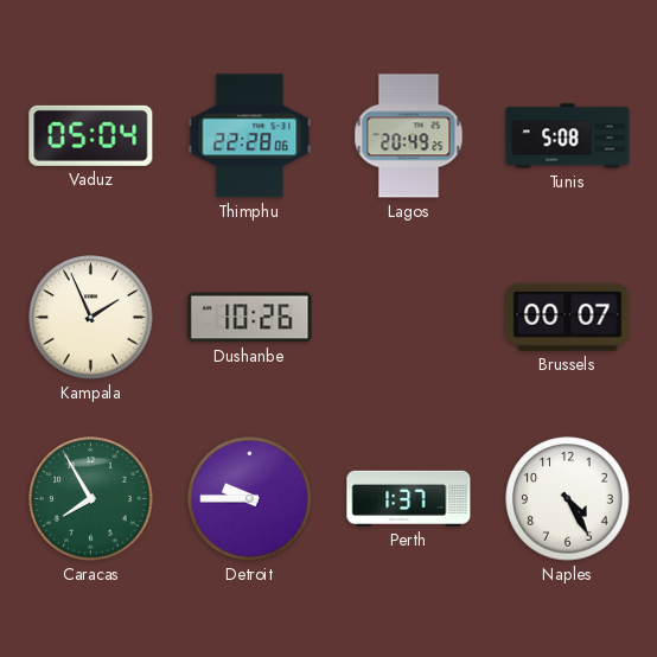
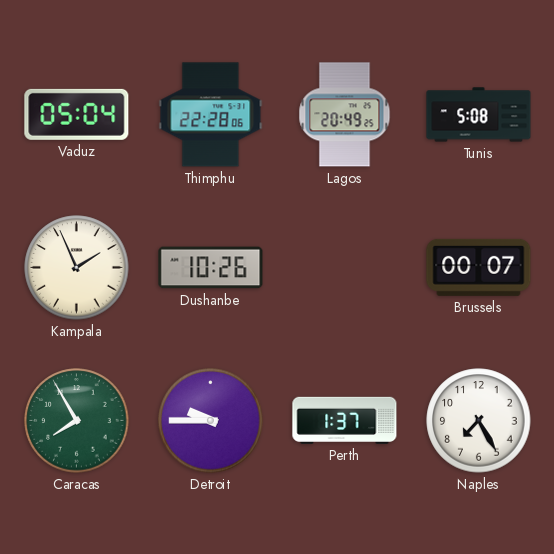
Naples: 4:25 -> 7:25
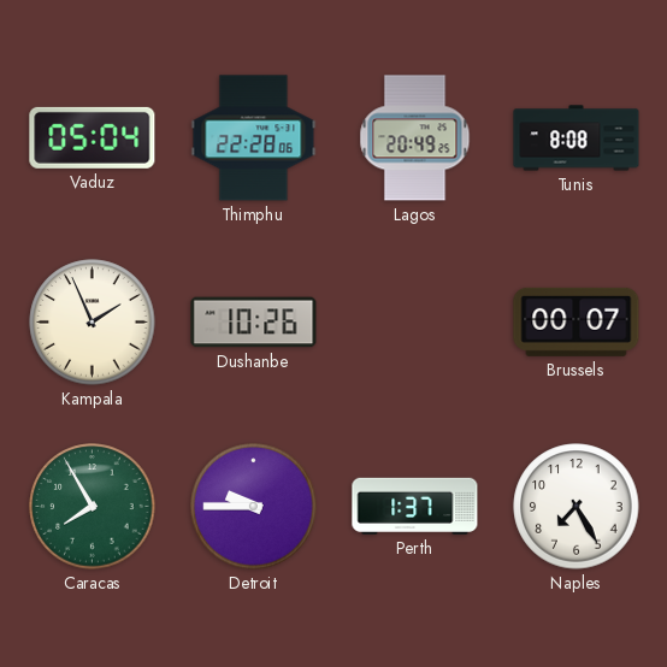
Tunis: 5:08 -> 8:08
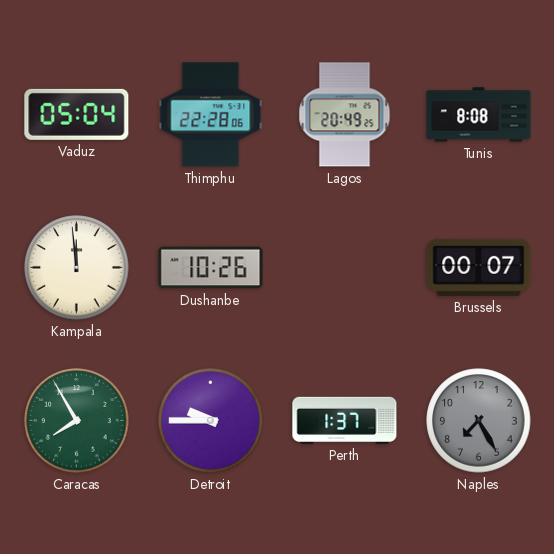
Kampala: 1:56 -> 11:59
Naples dial: white -> grey
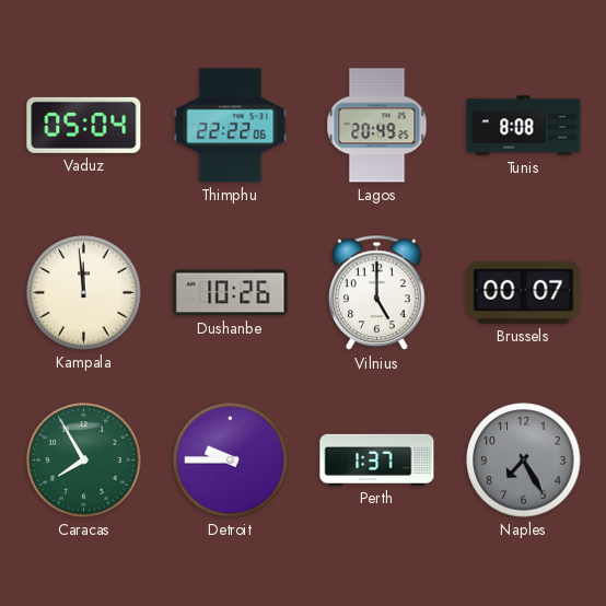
Thimphu: 22:28 -> 22:22
Vilnius: none -> 5:00
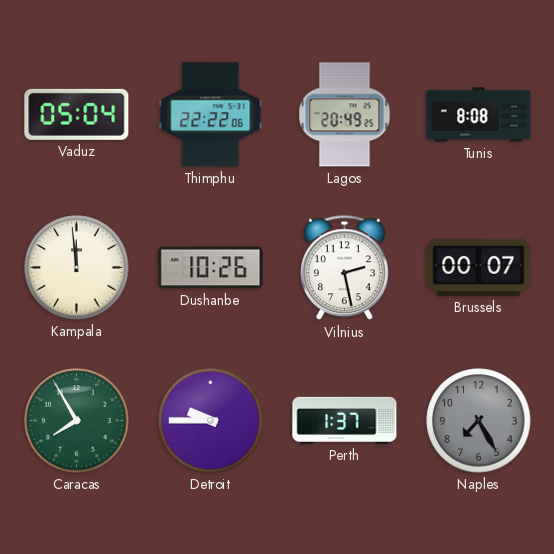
Vilnius: 5:00 -> 2:28
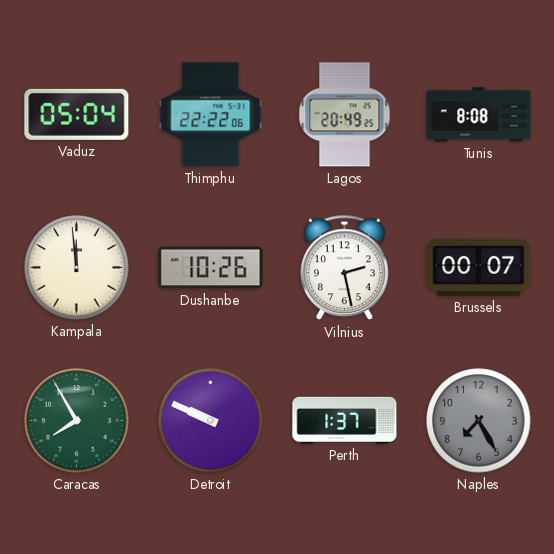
Detroit: 9:45 -> 9:49
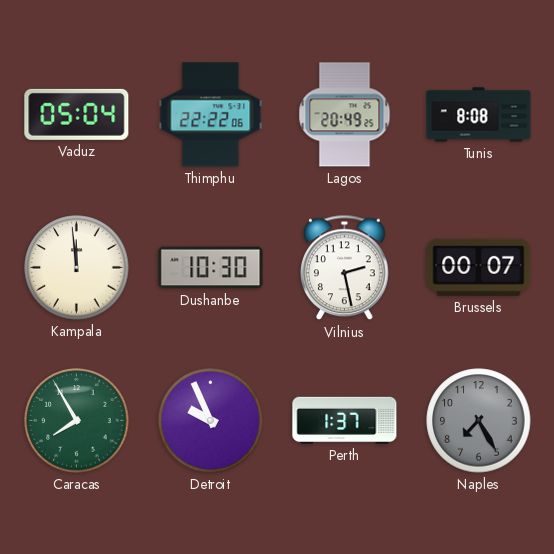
Dushanbe: 10:26 -> 10:30
Detroit: 9:49 -> 9:56
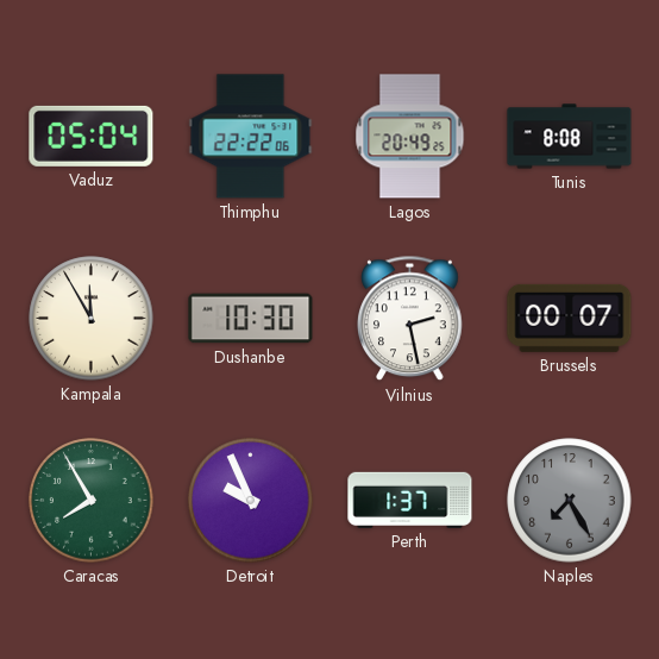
Kampala: 11:59 -> 11:55
